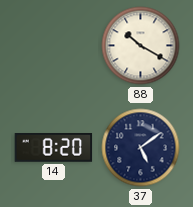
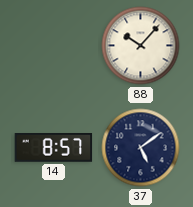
88: 10:20 -> 10:07
14: 8:20 -> 8:57
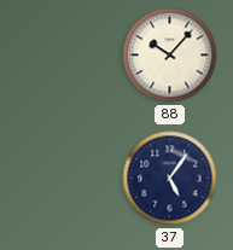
14: 8:57 -> none
37: 5:09 -> 5:06
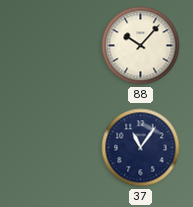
37: 5:06 -> 11:06
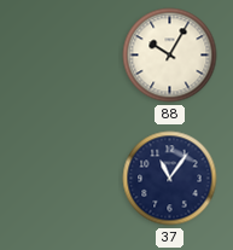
88: 10:07 -> 10:05
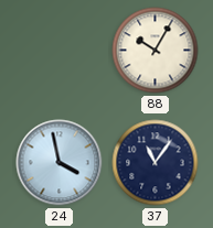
24: none -> 3:58
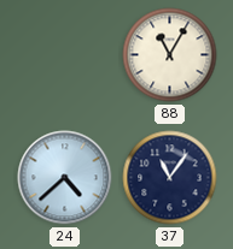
88: 10:05 -> 11:05
24: 3:58 -> 4:38
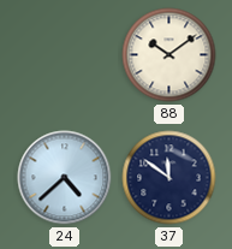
88: 11:05 -> 10:09
37: 11:06 -> 11:51
